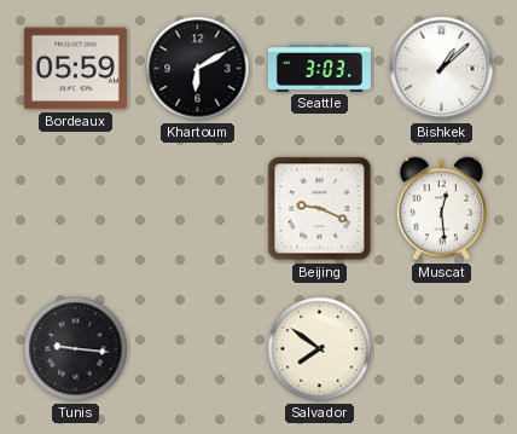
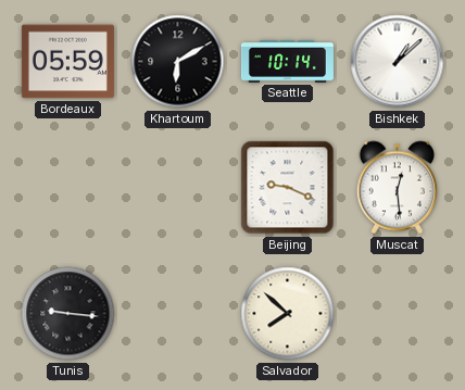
Seattle: 3:03 -> 10:14
Salvador: 7:51 -> 7:52
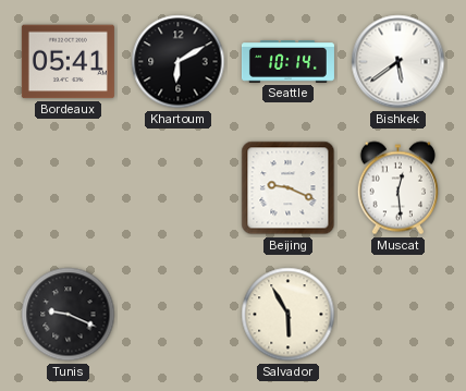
Bordeaux: 05:59 -> 05:41
Bishkek: 1:08 -> 5:39
Tunis: 9:16 -> 9:19
Salvador: 7:52 -> 5:55
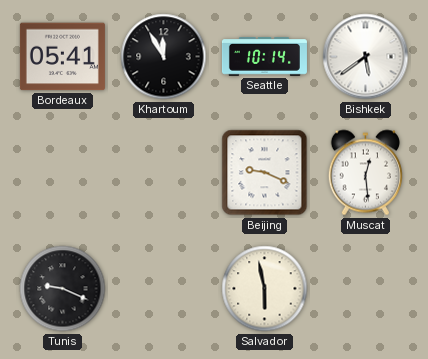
Khartoum: 6:10 -> 11:55
Salvador: 5:55 -> 5:58
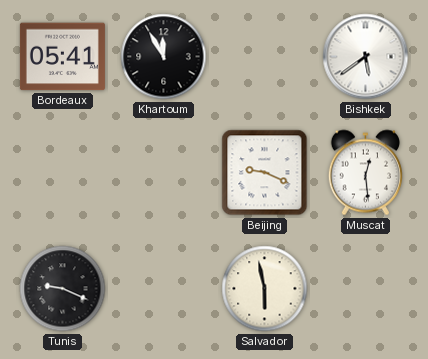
Seattle: 10:14 -> none
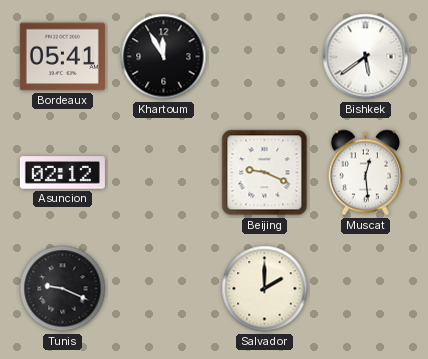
Asuncion: none -> 02:12
Salvador: 5:58 -> 2:00
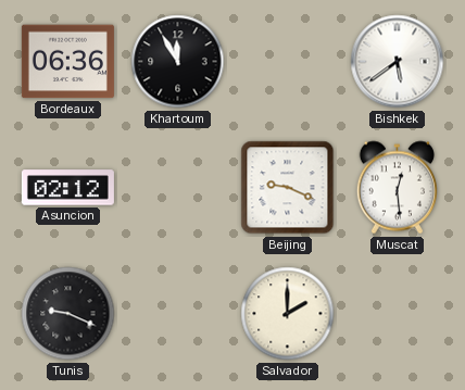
Bordeaux: 05:41 -> 06:36
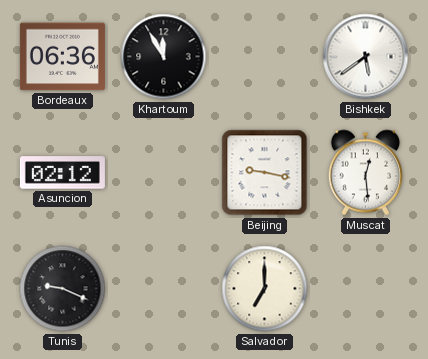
Beijing: 9:19 -> 9:17
Salvador: 2:00 -> 7:00
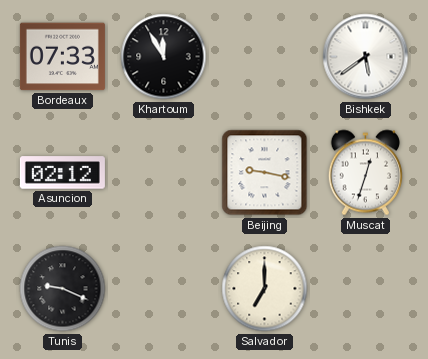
Bordeaux: 06:36 -> 07:33
Muscat: 12:29 -> 12:33
